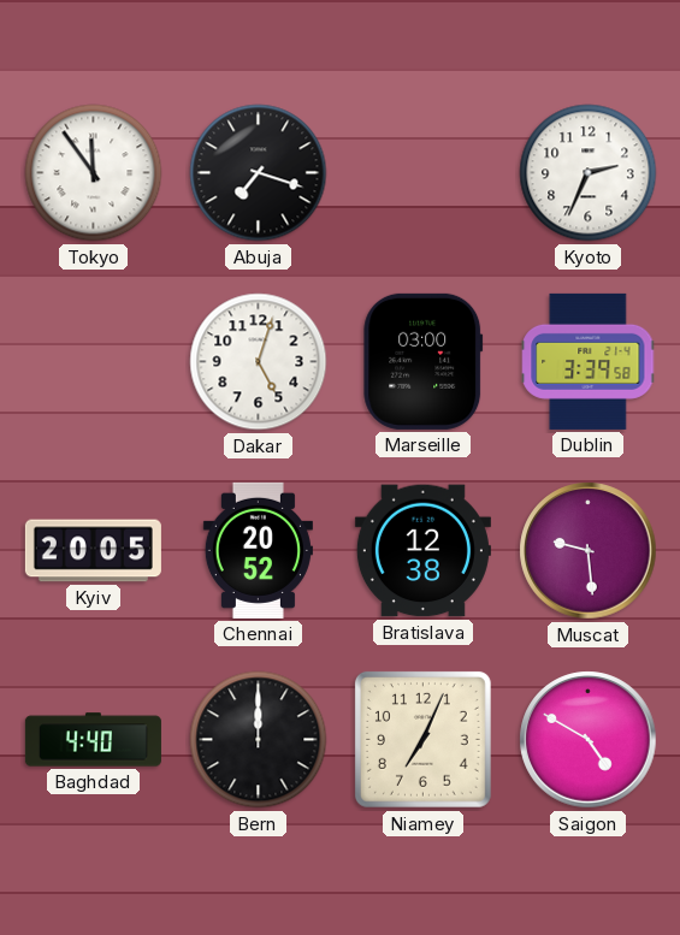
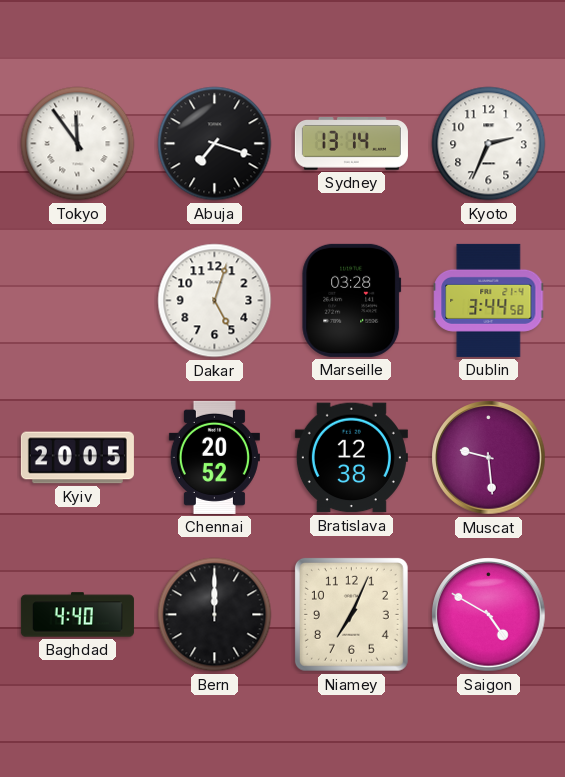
Sydney: none -> 13:14
Marseille: 03:00 -> 03:28
Dublin: 3:39 -> 3:44
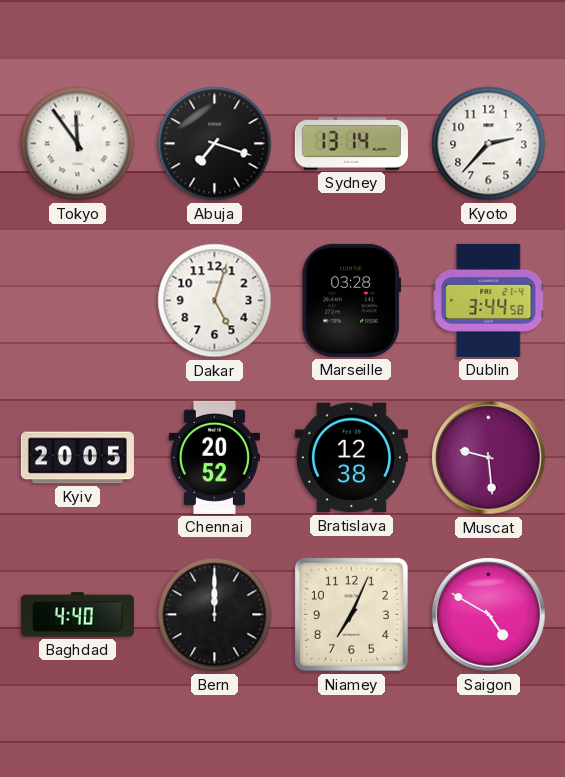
Kyoto: 2:34 -> 2:37
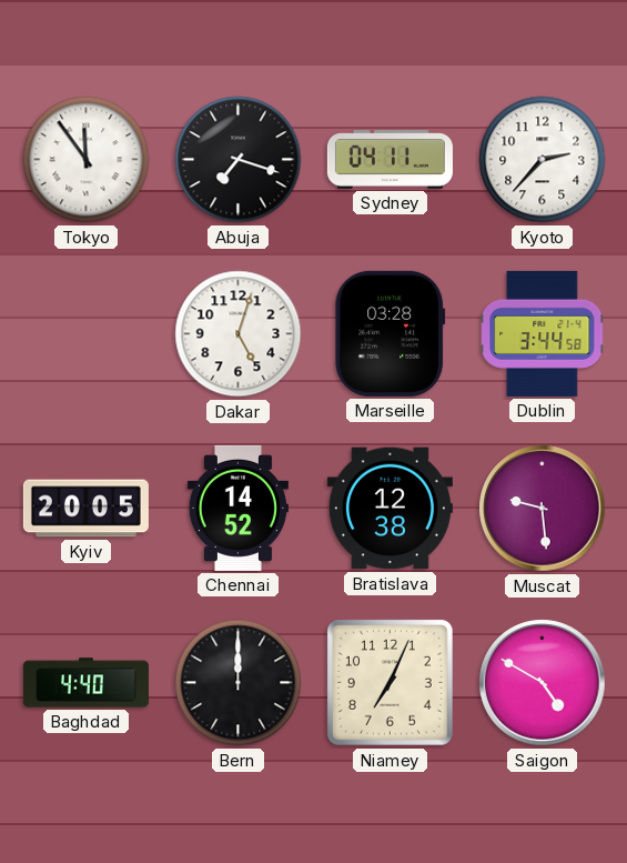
Sydney: 13:14 -> 04:11
Chennai: 20:52 -> 14:52
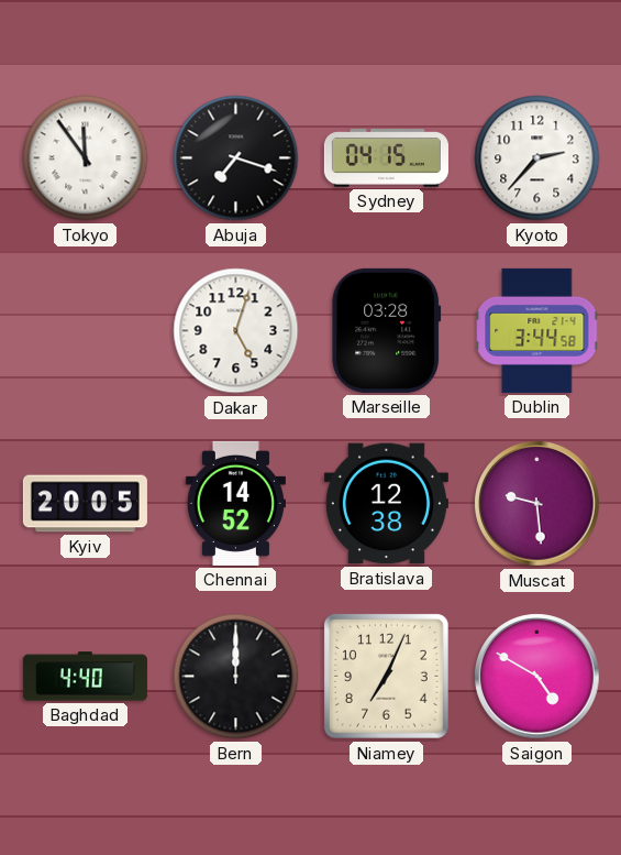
Sydney: 04:11 -> 04:15
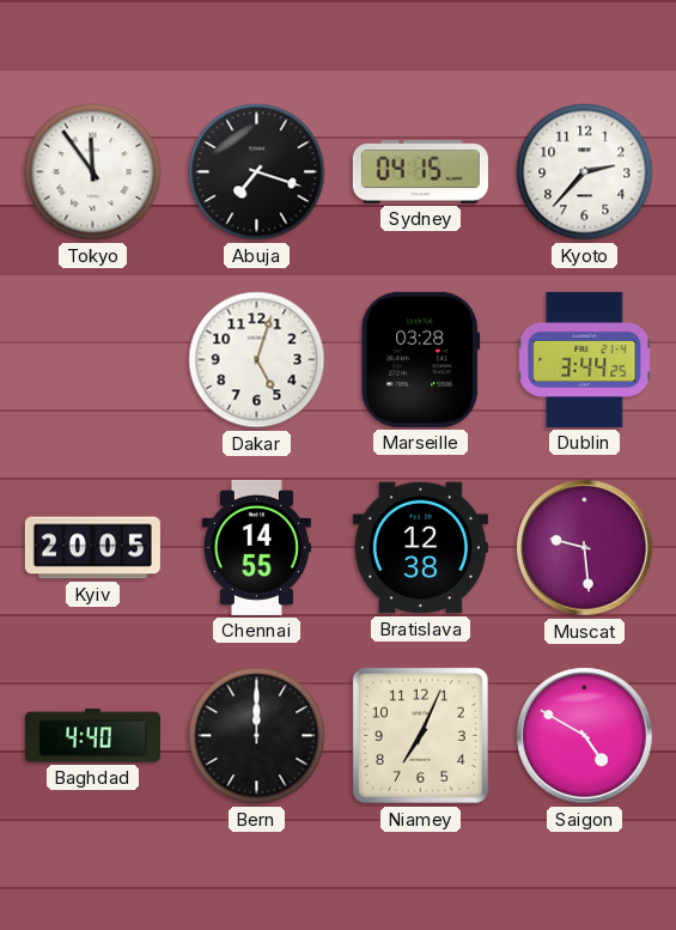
Dublin: 3:44:58 -> 3:44:25
Chennai: 14:52 -> 14:55
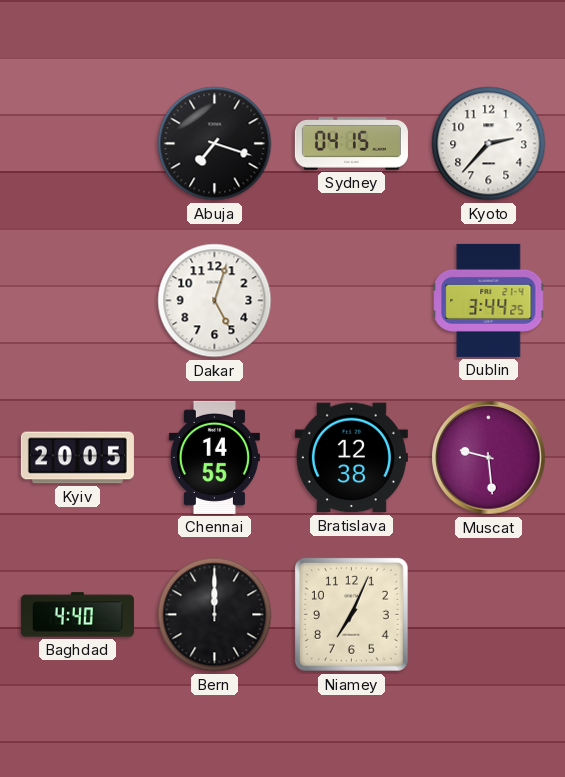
Tokyo: 11:54 -> none
Marseille: 03:28 -> none
Saigon: 4:50 -> none
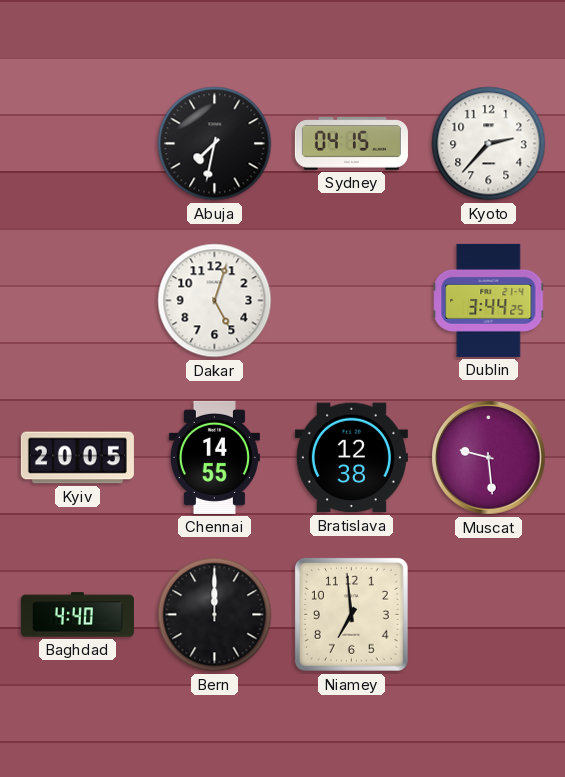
Abuja: 7:18 -> 7:32
Niamey: 7:04 -> 6:59
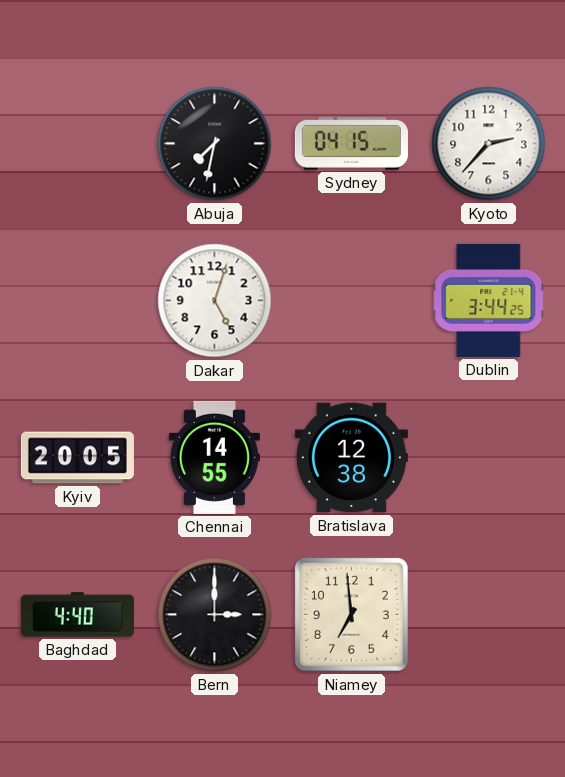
Muscat: 9:29 -> none
Bern: 12:00 -> 3:00
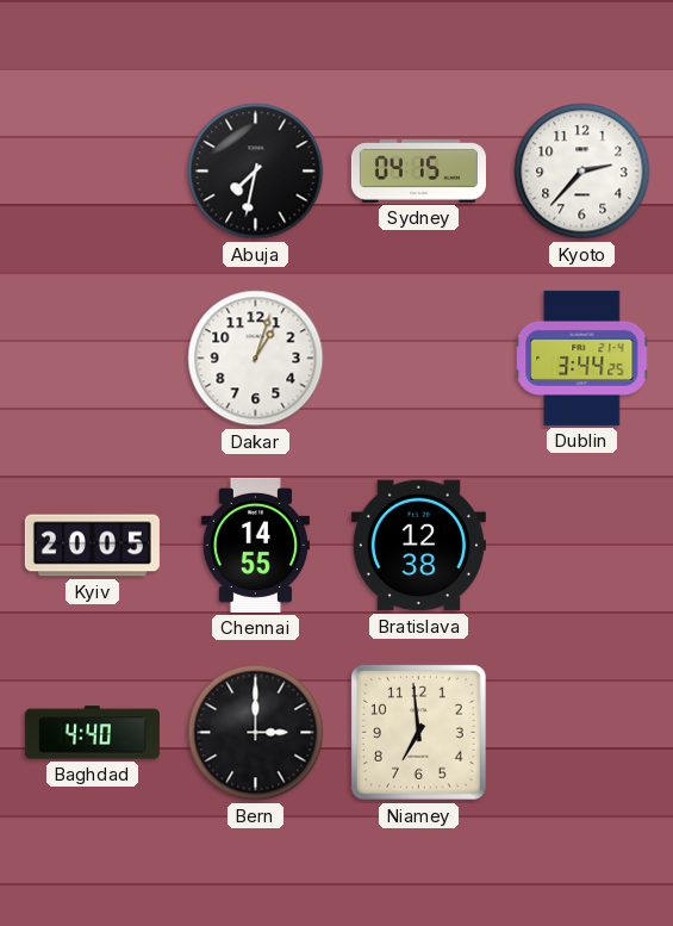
Dakar: 5:03 -> 1:03
